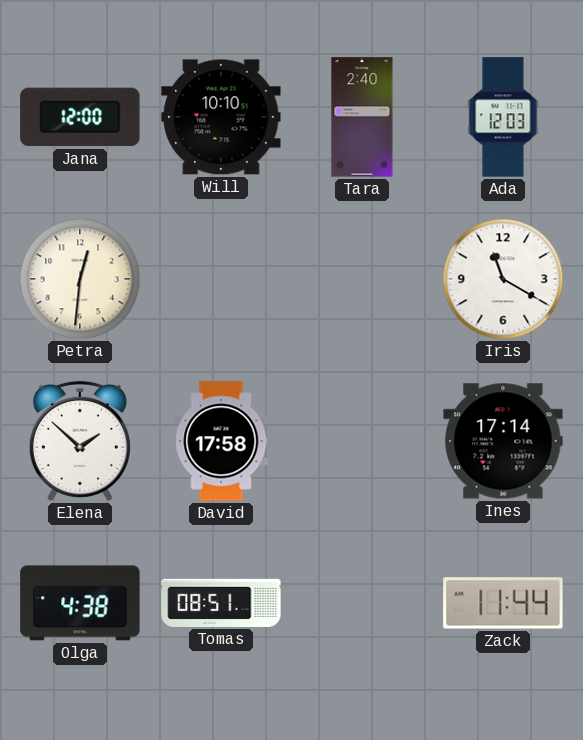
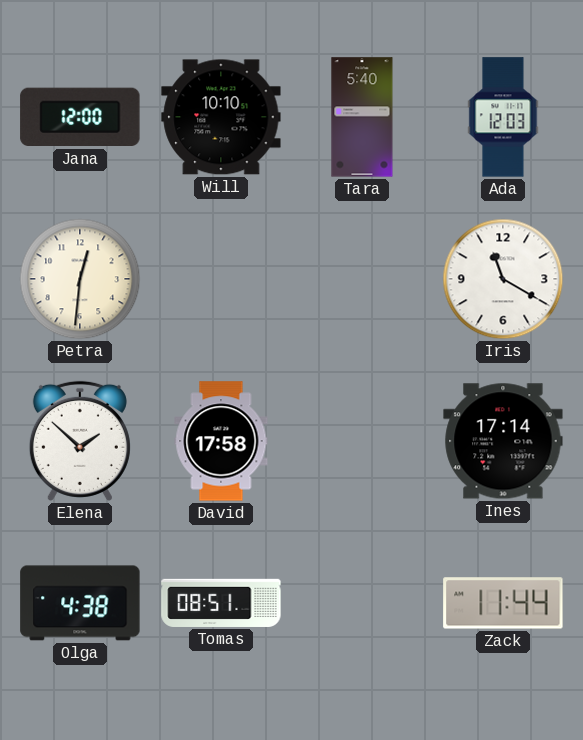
Tara: 2:40 -> 5:40
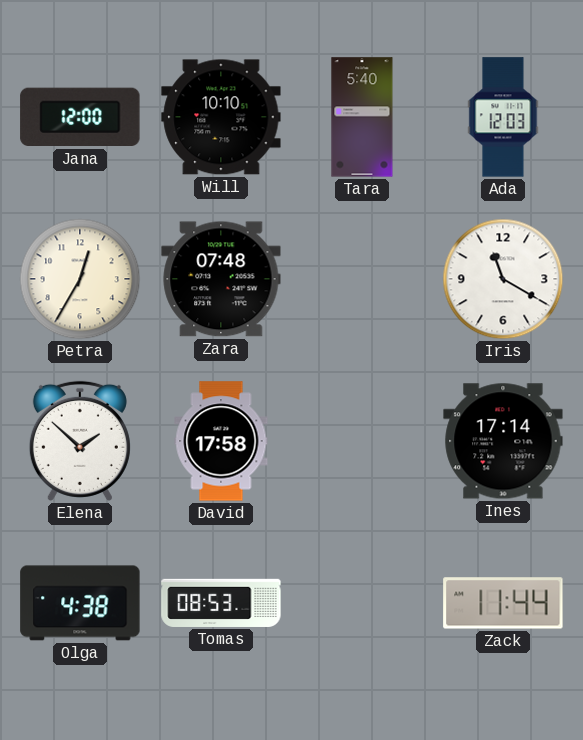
Petra: 12:31 -> 12:35
Zara: none -> 07:48
Tomas: 08:51 -> 08:53
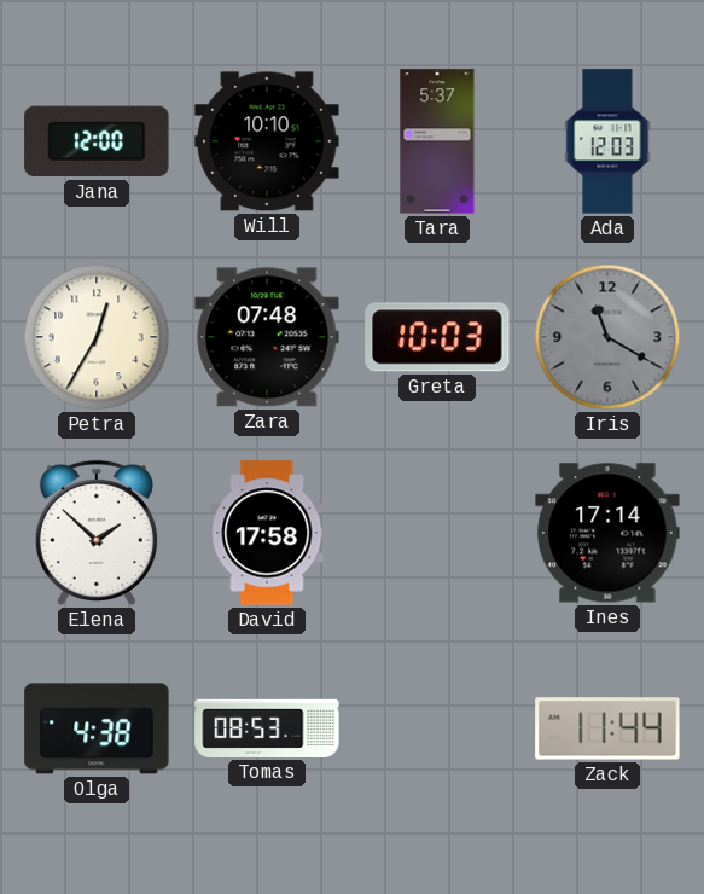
Tara: 5:40 -> 5:37
Greta: none -> 10:03
Iris dial: white -> grey
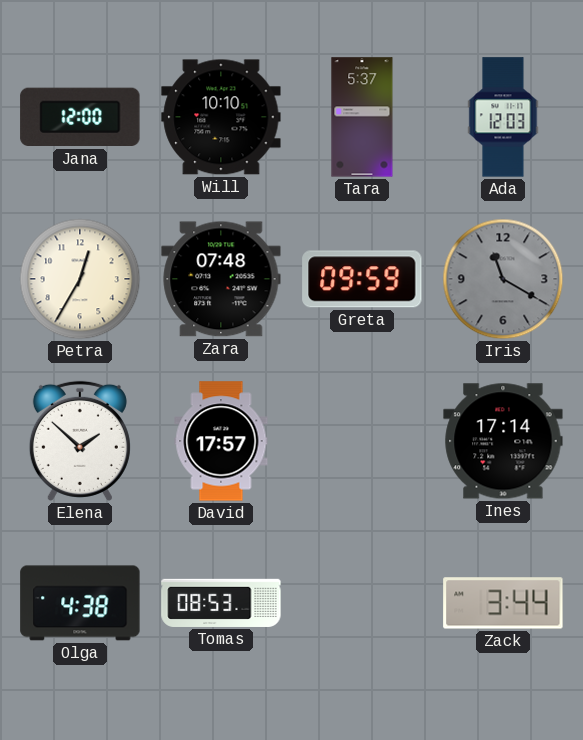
Greta: 10:03 -> 09:59
David: 17:58 -> 17:57
Zack: 11:44 -> 3:44
